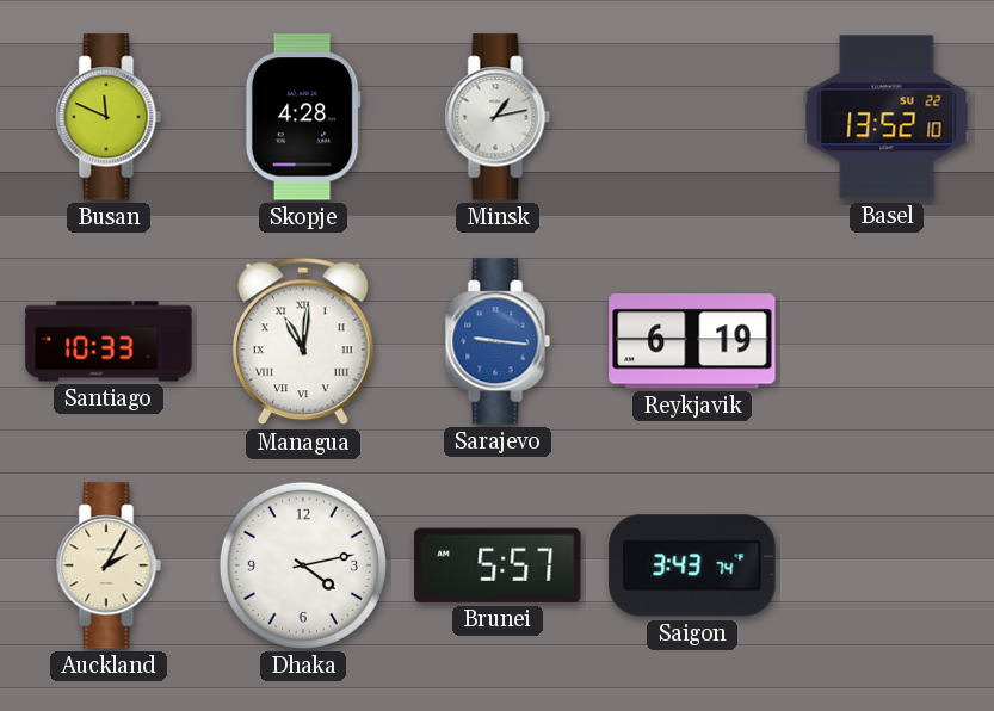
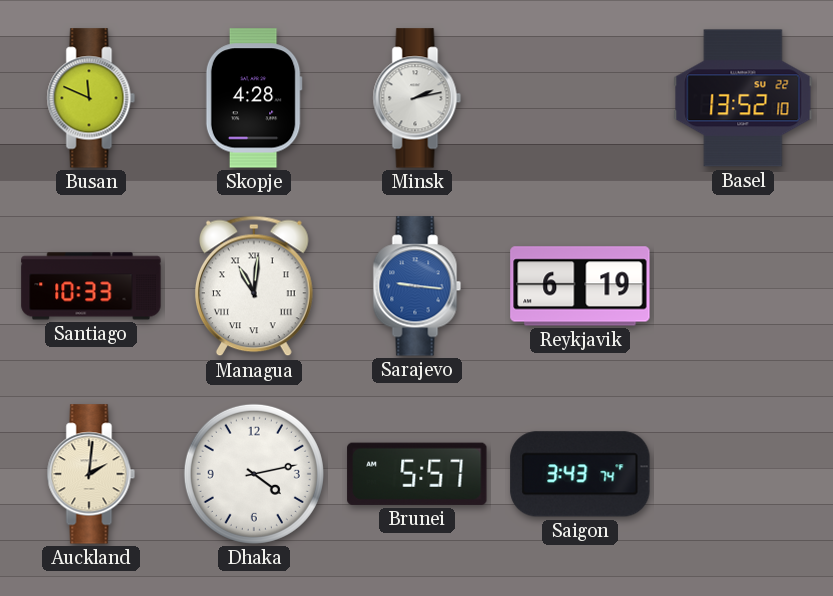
Minsk: 1:13 -> 2:13
Auckland: 2:05 -> 2:01
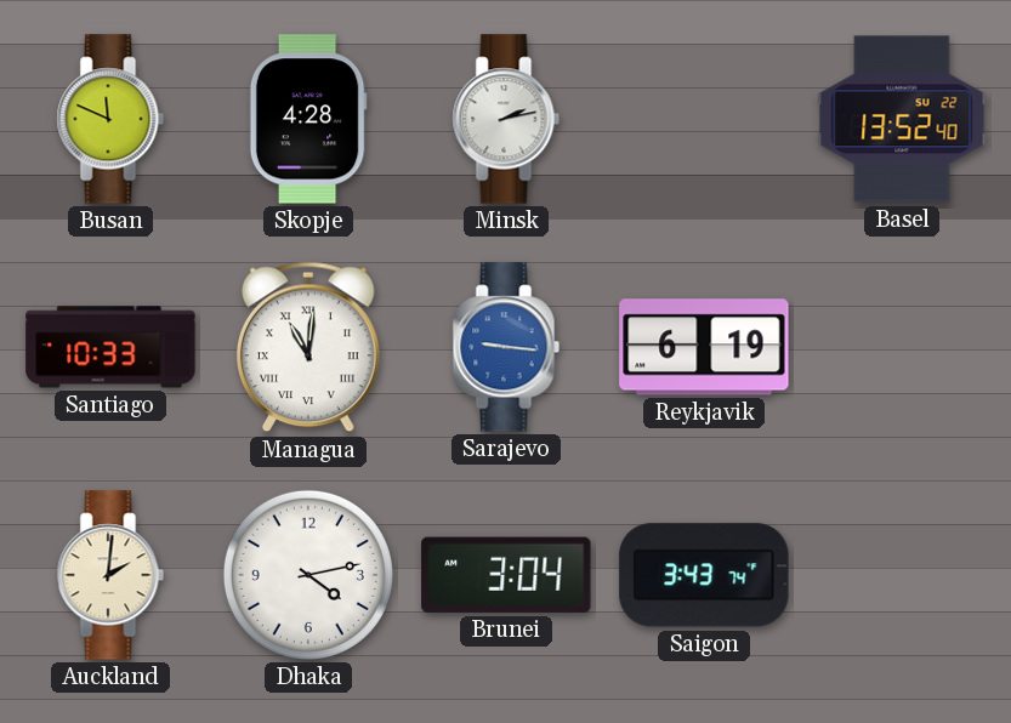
Basel: 13:52:10 -> 13:52:40
Brunei: 5:57 -> 3:04
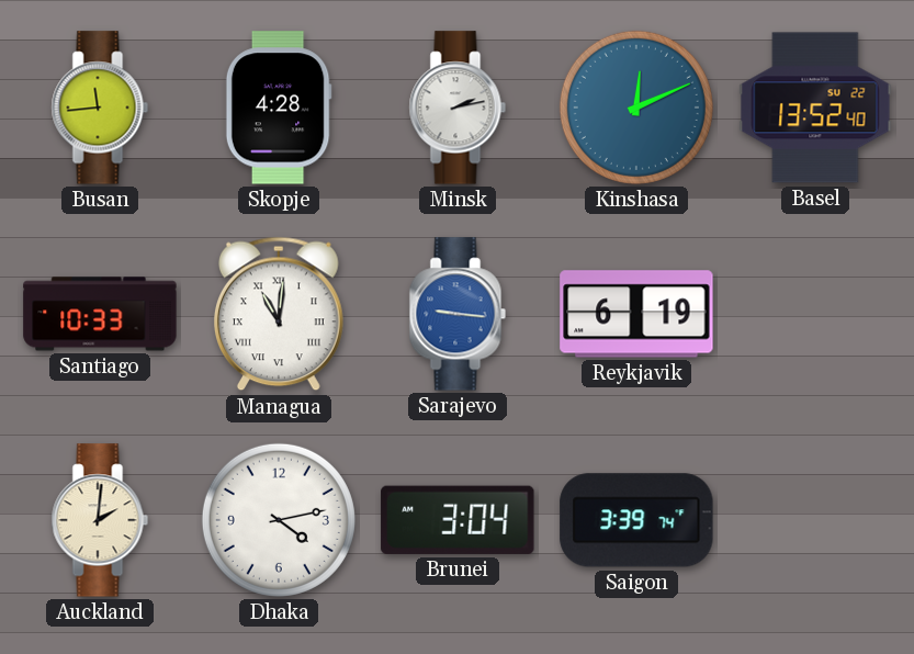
Busan: 11:49 -> 11:44
Kinshasa: none -> 12:11
Saigon: 3:43 -> 3:39
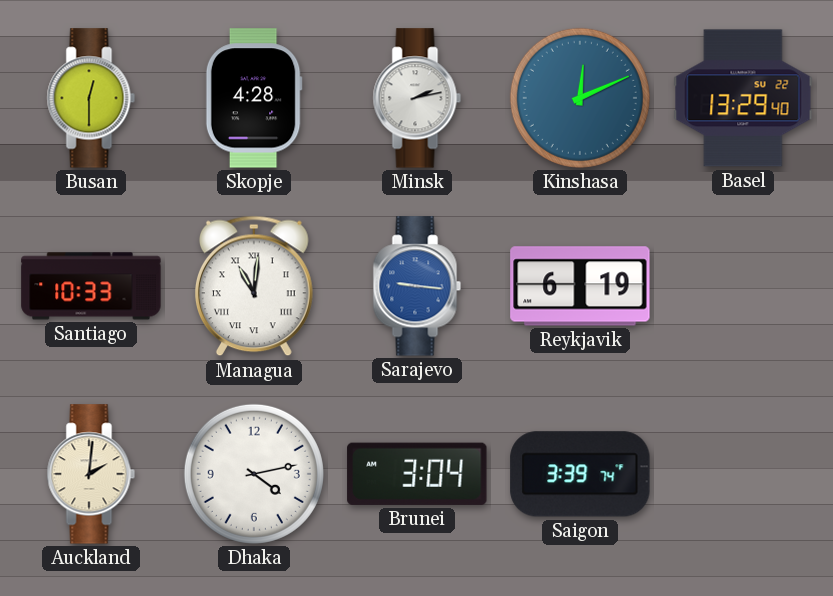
Busan: 11:44 -> 12:30
Basel: 13:52 -> 13:29
